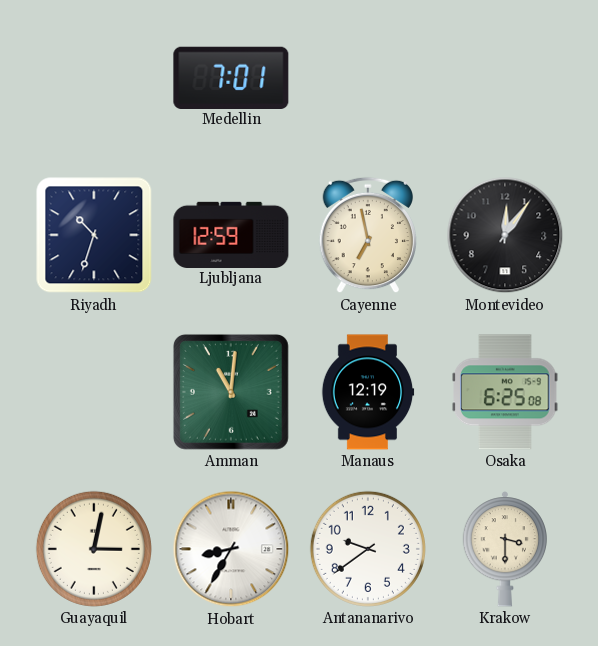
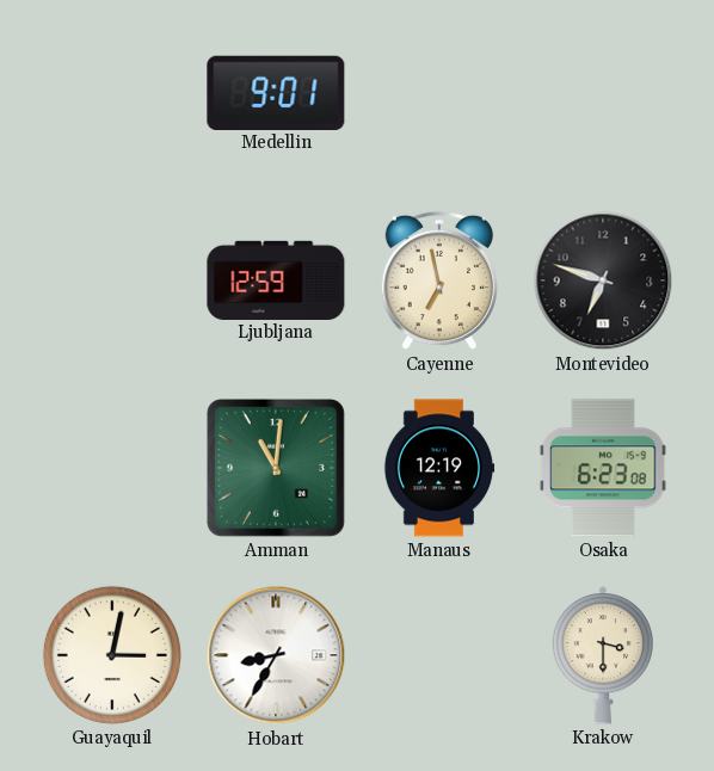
Medellin: 7:01 -> 9:01
Riyadh: 10:33 -> none
Montevideo: 12:06 -> 6:48
Osaka: 6:25 -> 6:23
Antananarivo: 9:39 -> none
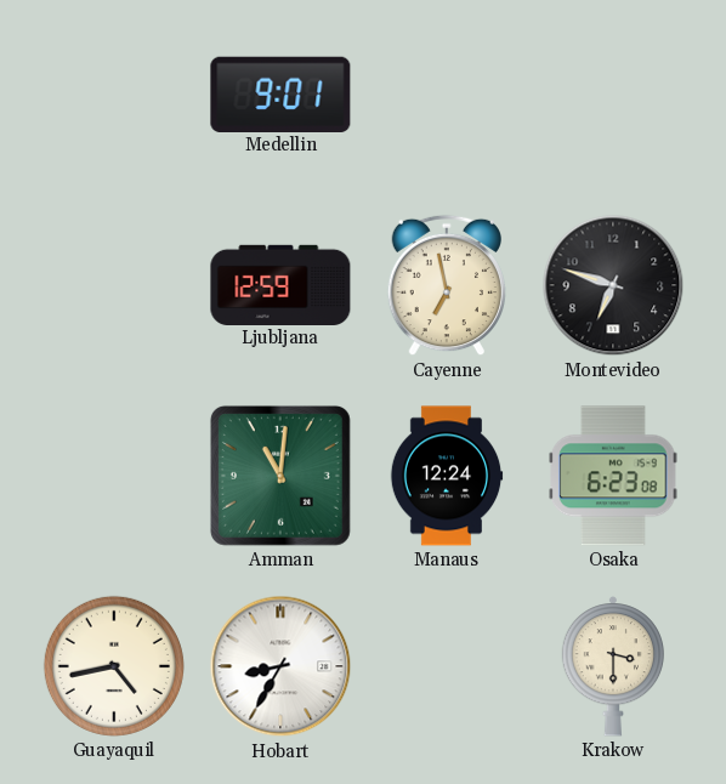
Manaus: 12:19 -> 12:24
Guayaquil: 3:02 -> 4:43
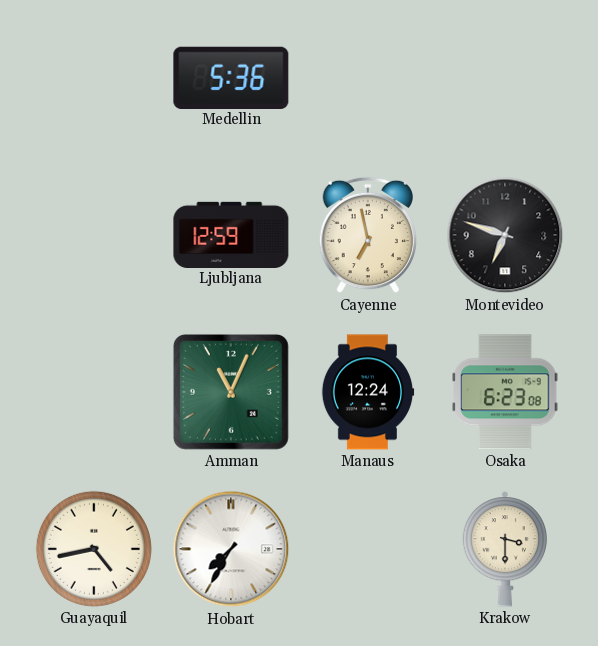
Medellin: 9:01 -> 5:36
Amman: 11:01 -> 11:04
Hobart: 8:35 -> 7:35
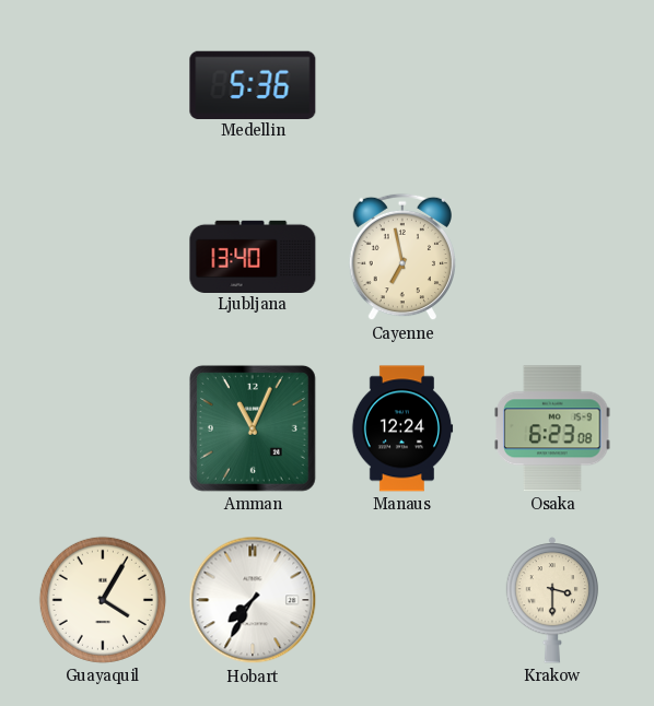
Ljubljana: 12:59 -> 13:40
Montevideo: 6:48 -> none
Guayaquil: 4:43 -> 4:05
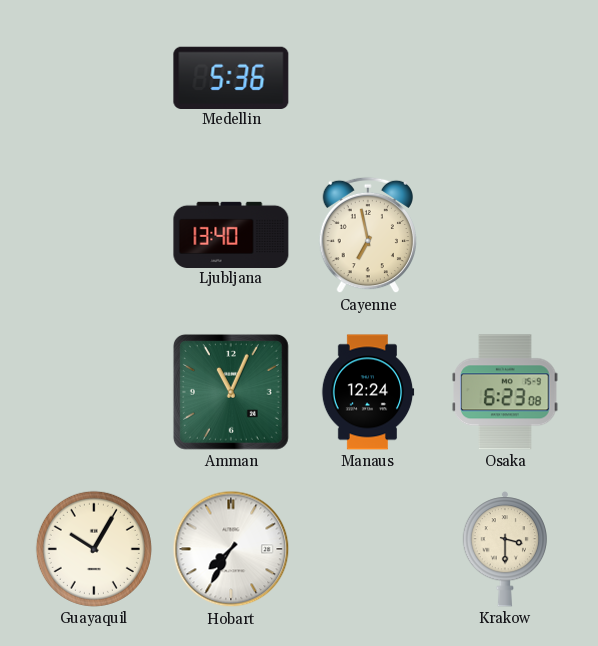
Guayaquil: 4:05 -> 10:05
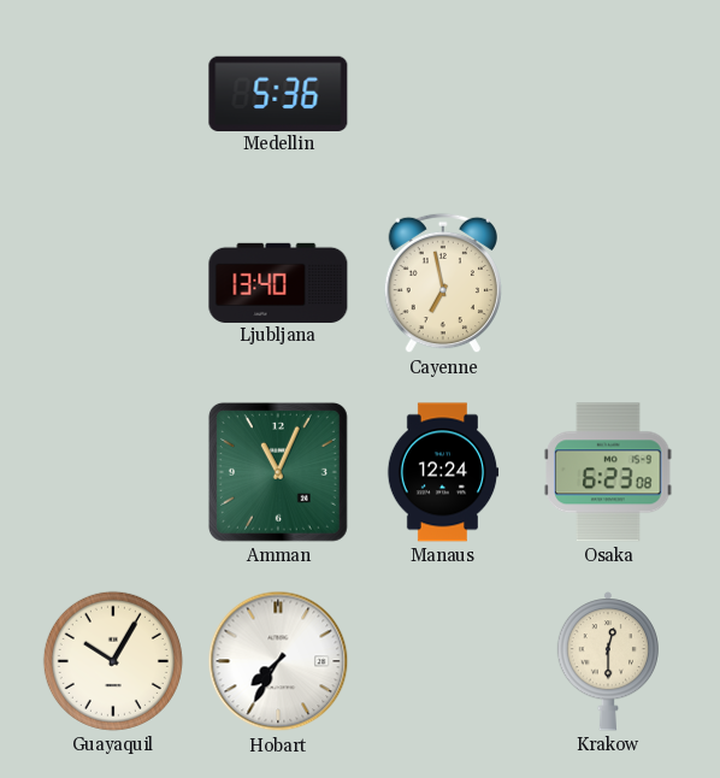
Krakow: 3:30 -> 12:30
